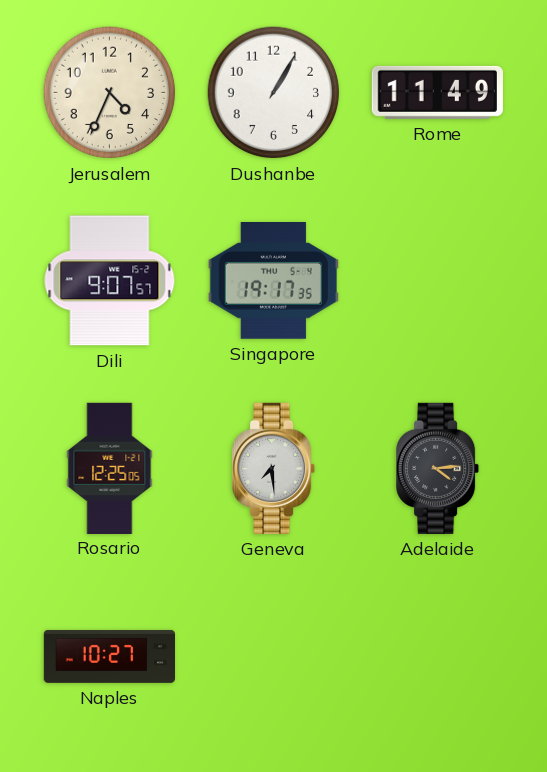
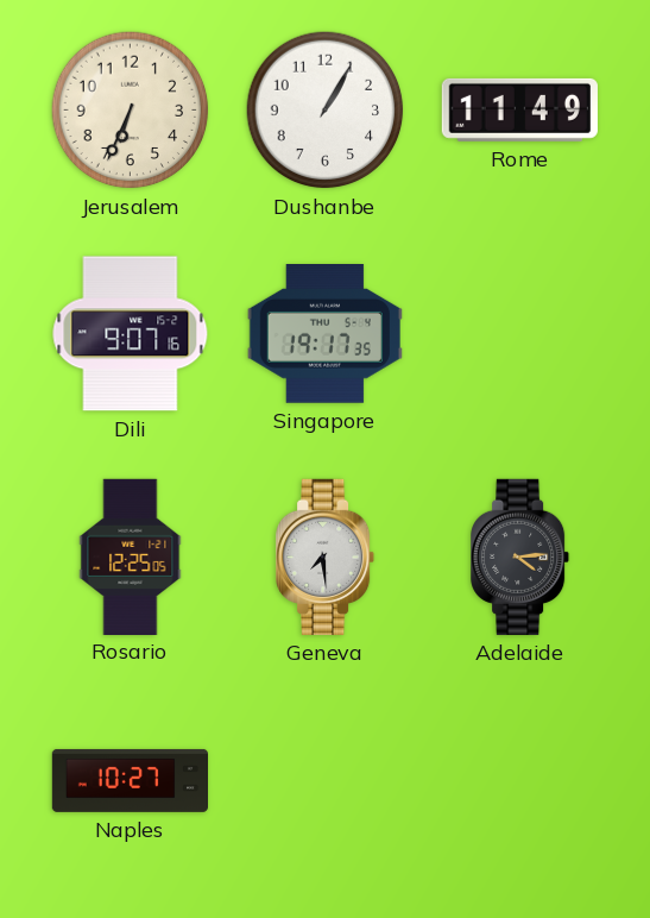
Jerusalem: 4:34 -> 6:34
Dili: 9:07:57 -> 9:07:16
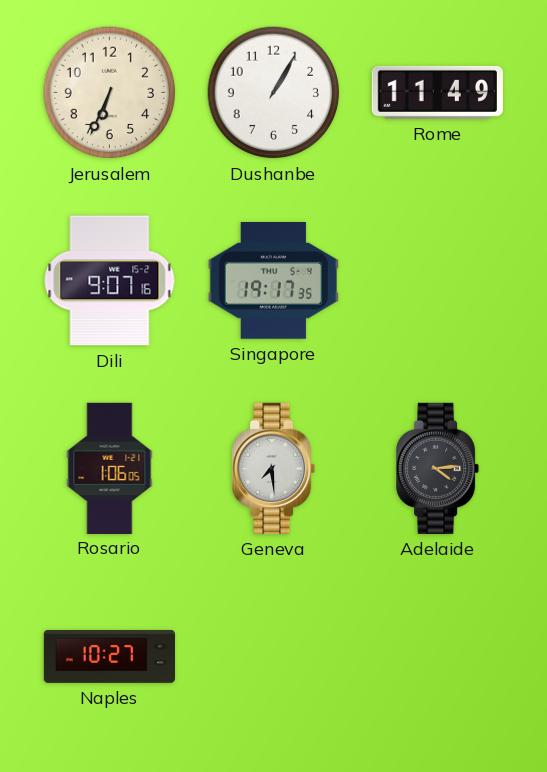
Rosario: 12:25 -> 1:06
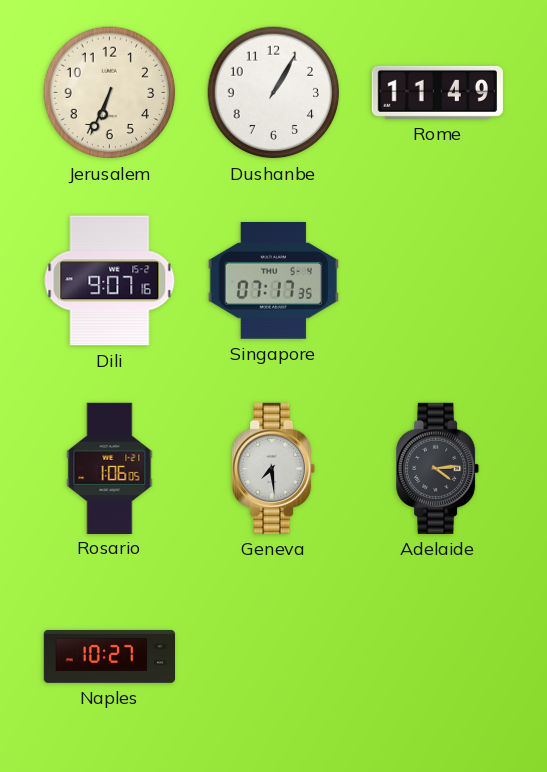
Singapore: 19:17 -> 07:17
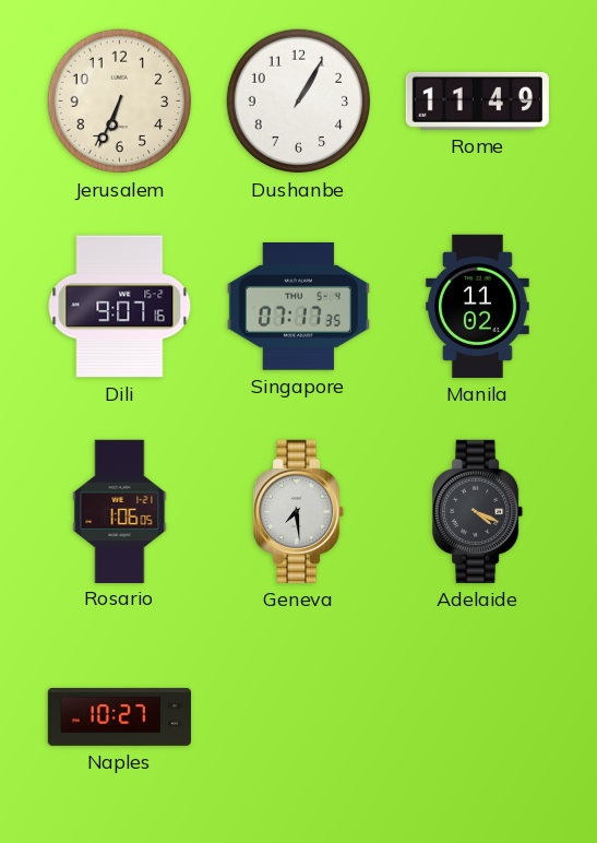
Manila: none -> 11:02
Adelaide: 4:14 -> 4:19
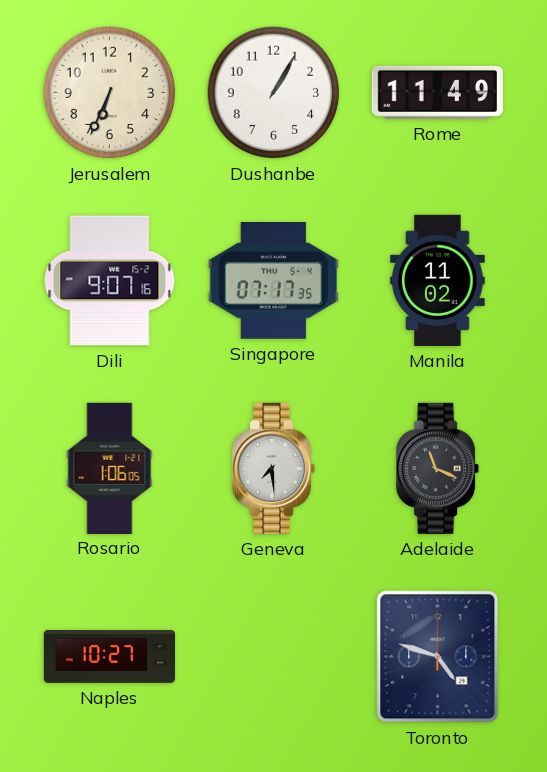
Adelaide: 4:19 -> 11:19
Toronto: none -> 4:48
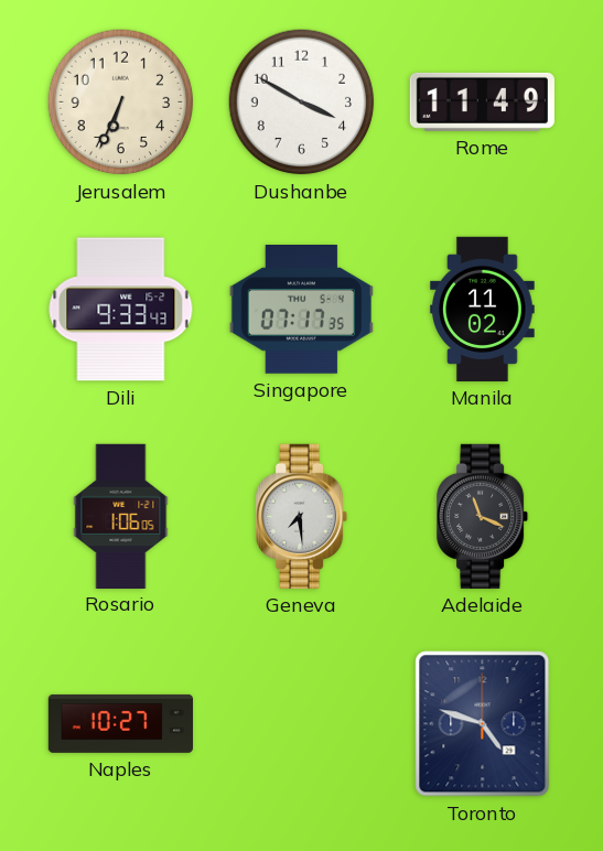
Dushanbe: 1:05 -> 3:50
Dili: 9:07 -> 9:33
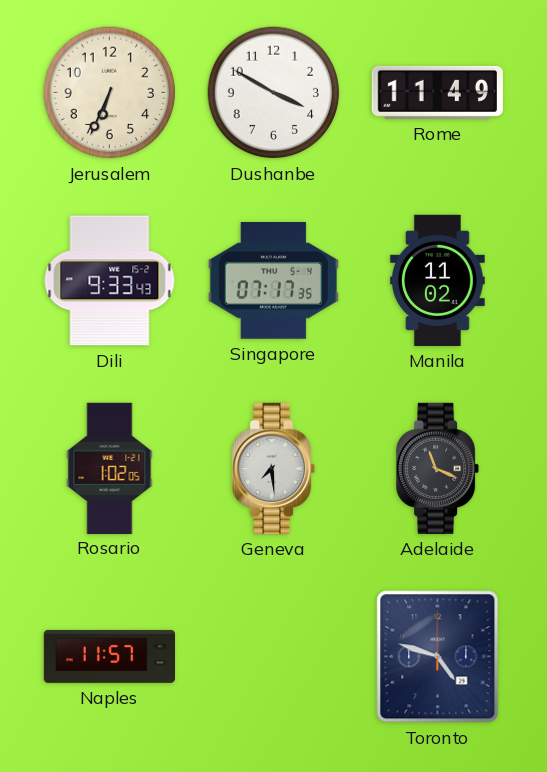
Rosario: 1:06 -> 1:02
Naples: 10:27 -> 11:57
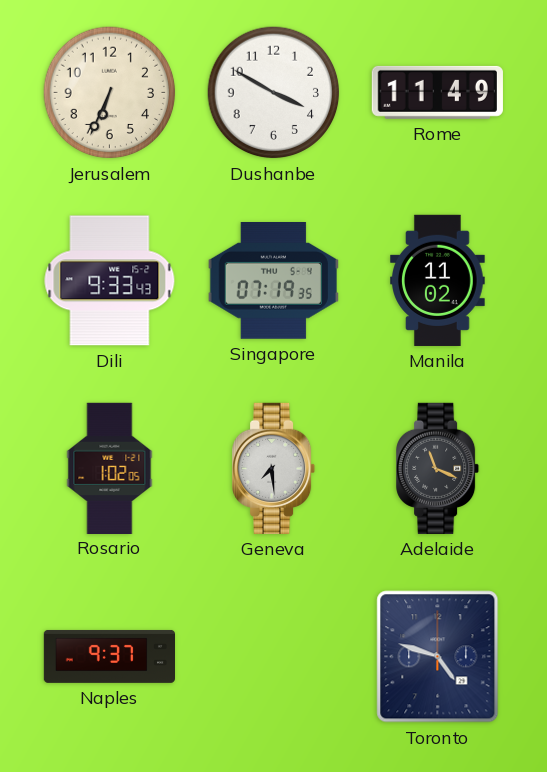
Singapore: 07:17 -> 07:19
Naples: 11:57 -> 9:37
